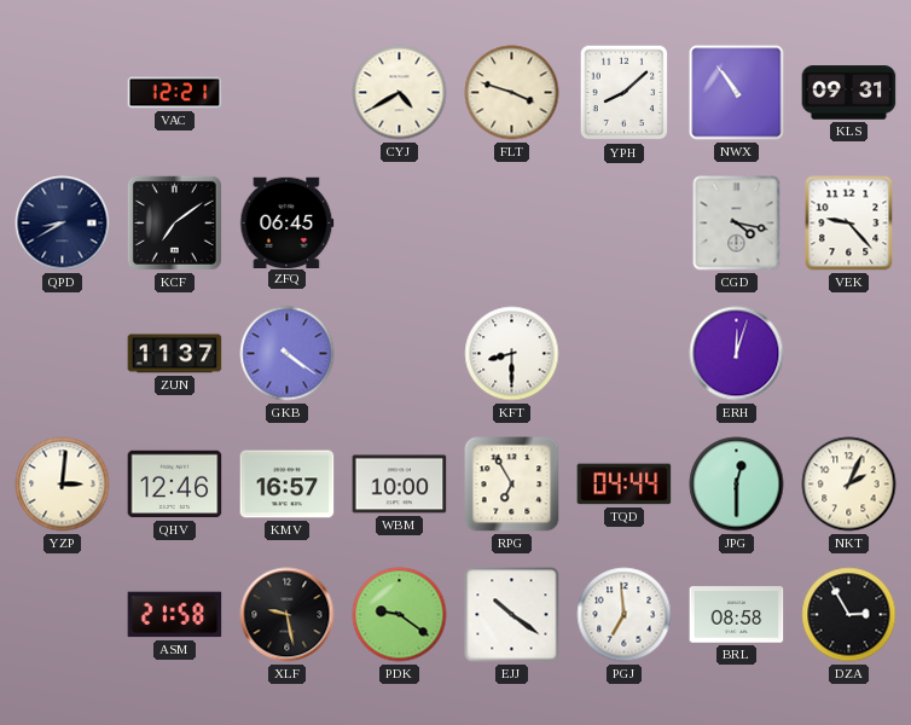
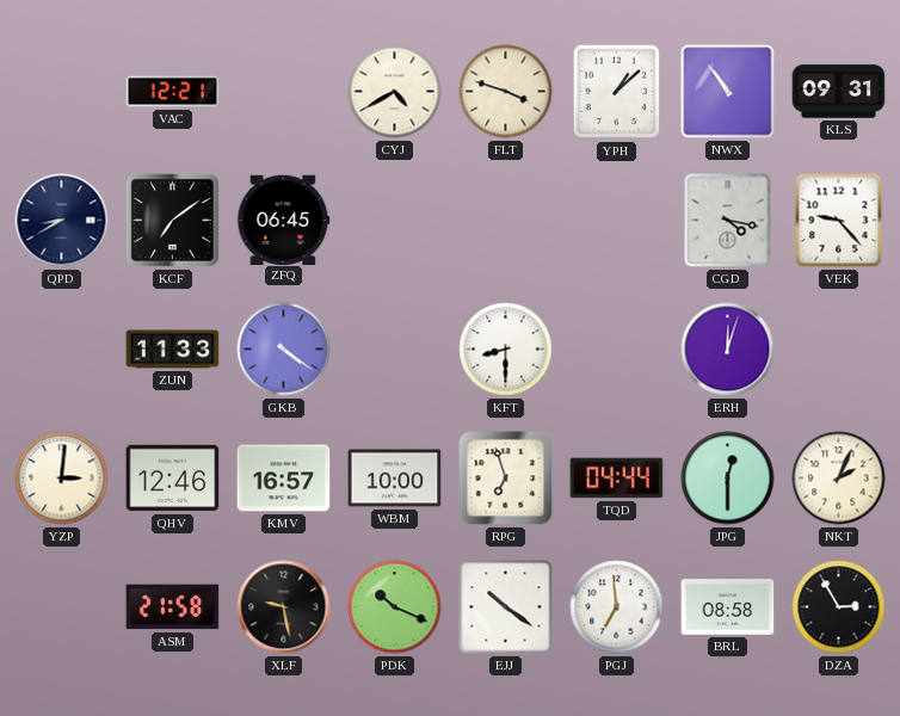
YPH: 8:08 -> 1:08
ZUN: 11:37 -> 11:33
RPG: 6:55 -> 6:57
PDK: 9:21 -> 10:19
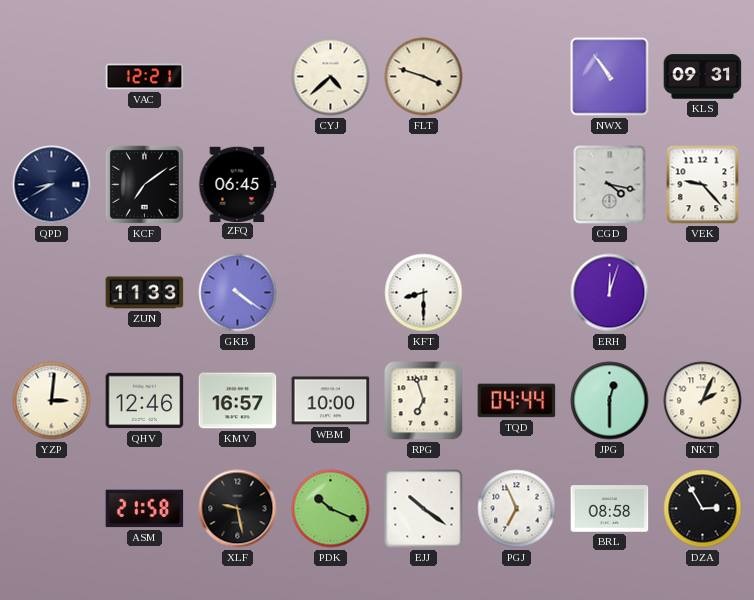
CYJ: 4:40 -> 4:38
YPH: 1:08 -> none
PGJ: 6:59 -> 6:56
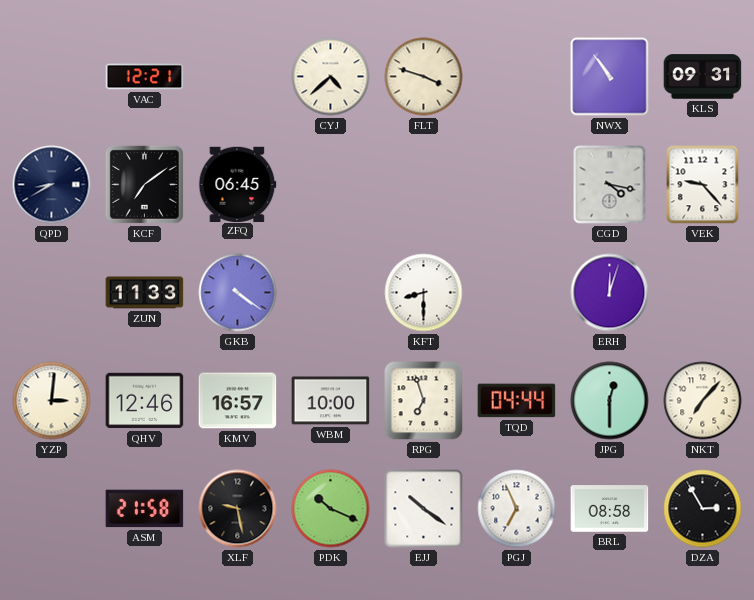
NKT: 2:04 -> 7:07
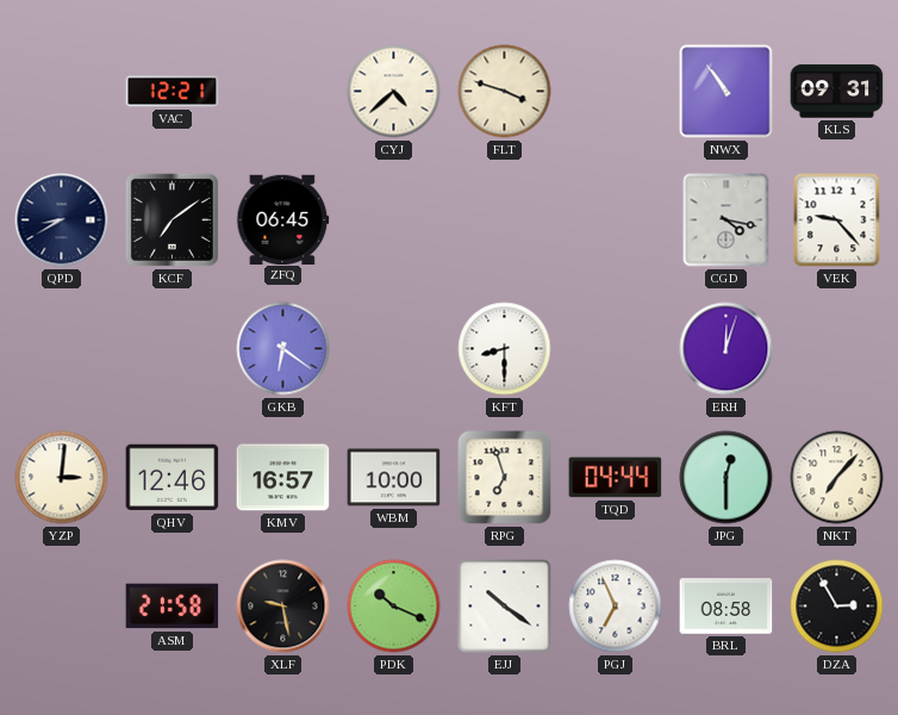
ZUN: 11:33 -> none
GKB: 4:21 -> 6:21
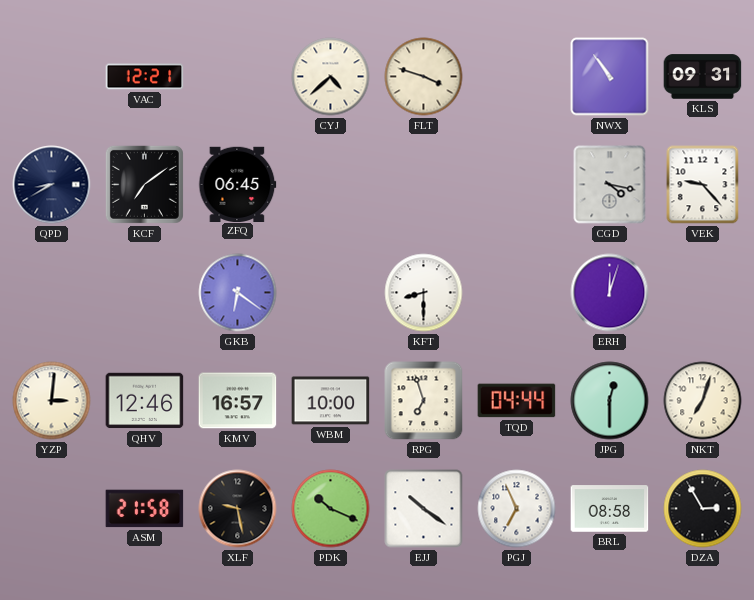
NKT: 7:07 -> 7:03
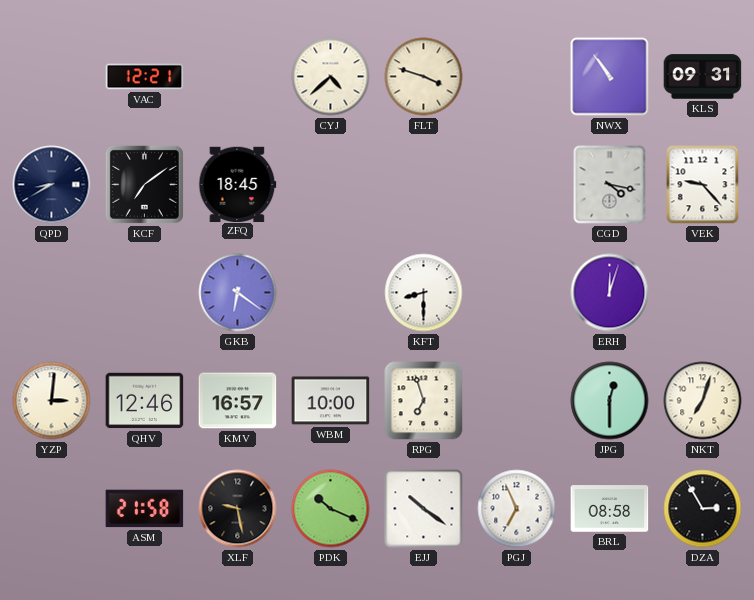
ZFQ: 06:45 -> 18:45
TQD: 04:44 -> none
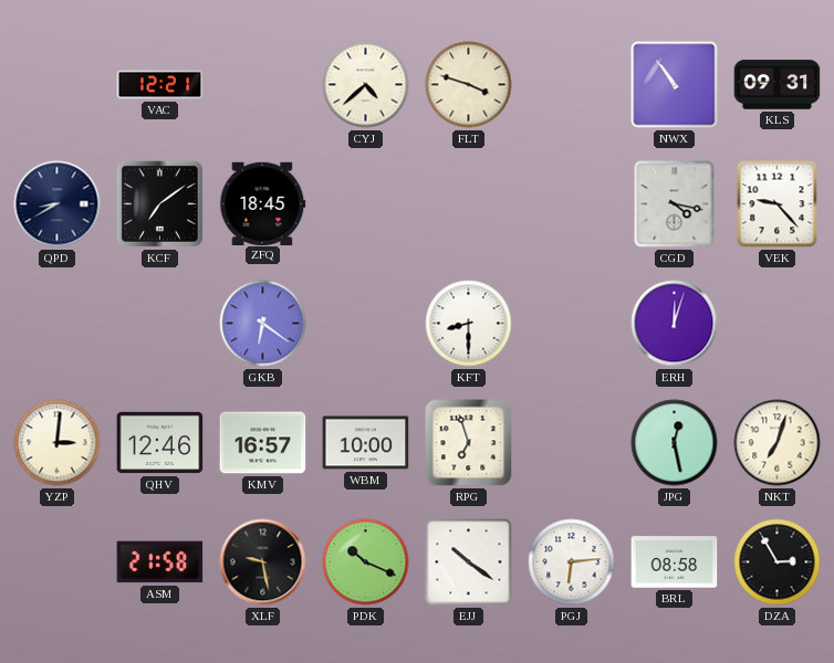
JPG: 12:30 -> 12:28
PGJ: 6:56 -> 6:14
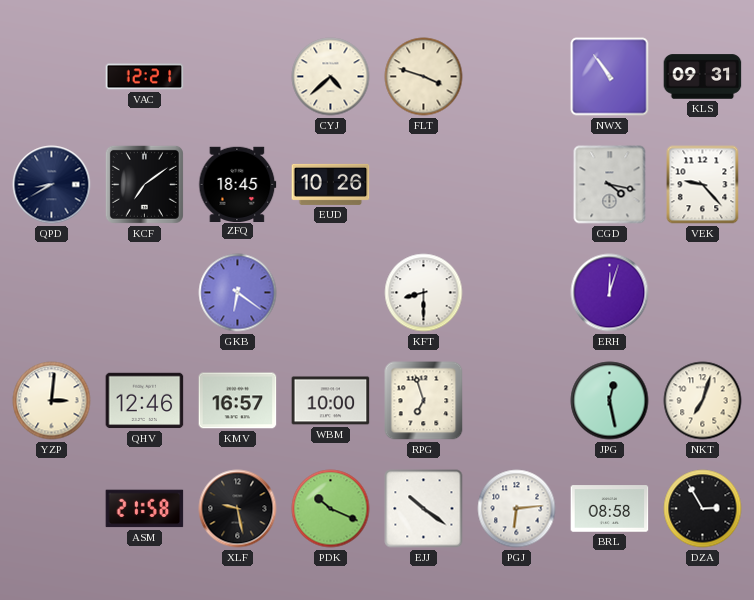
EUD: none -> 10:26
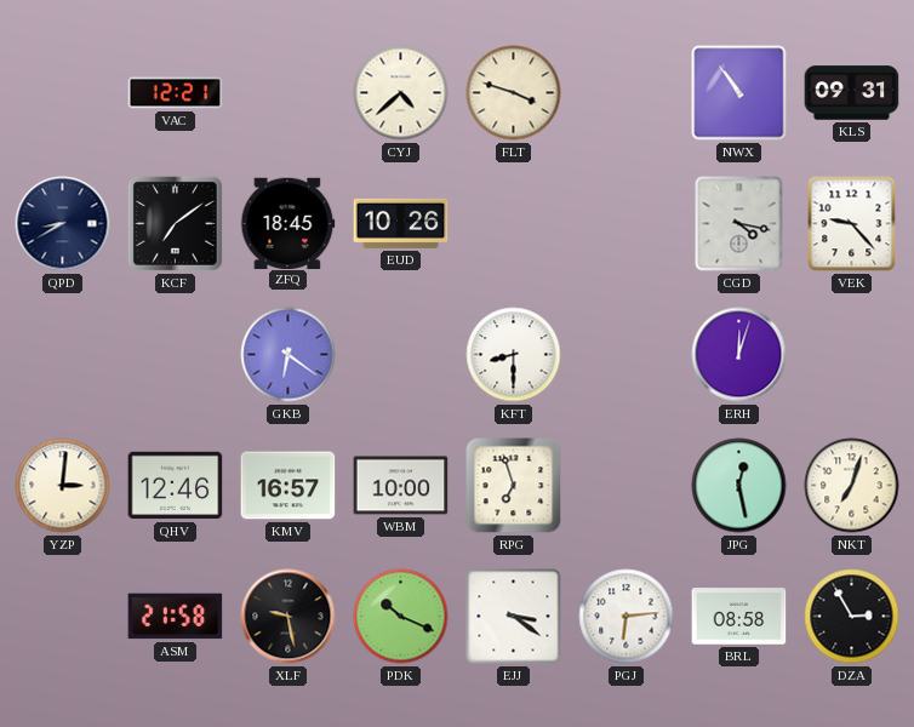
EJJ: 10:21 -> 3:21
